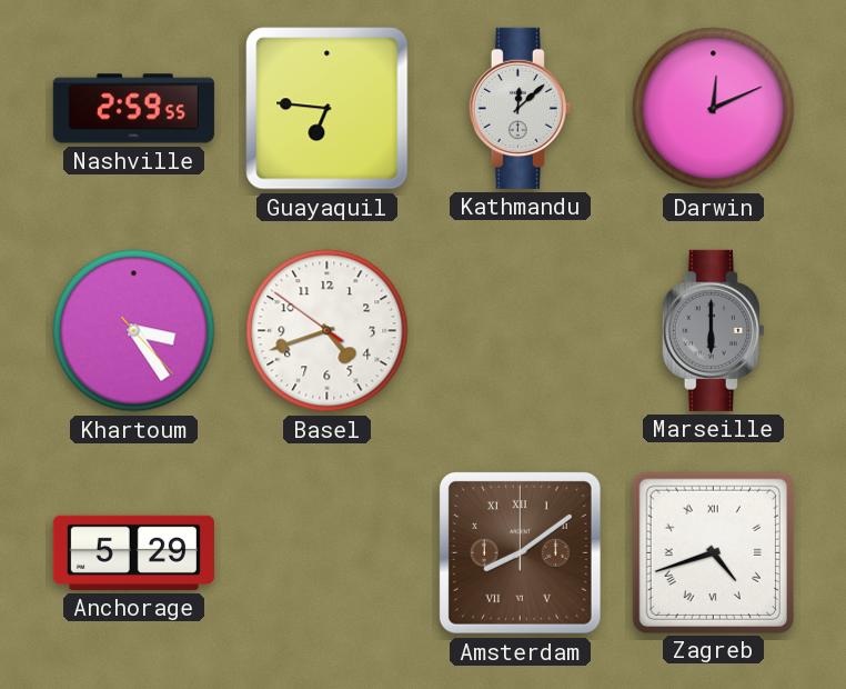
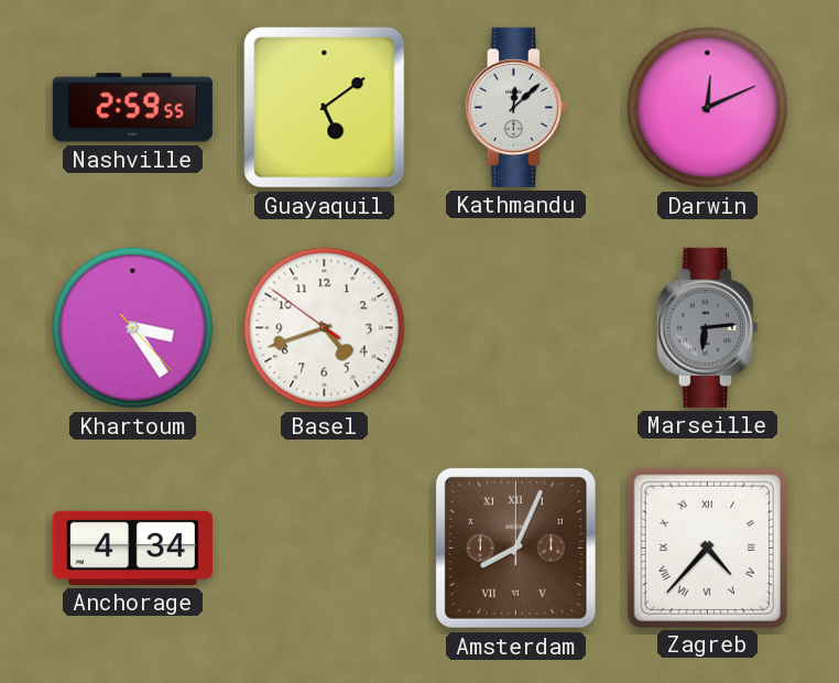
Guayaquil: 6:46 -> 5:09
Marseille: 6:00 -> 6:14
Anchorage: 5:29 -> 4:34
Amsterdam: 8:09 -> 8:04
Zagreb: 4:42 -> 4:37
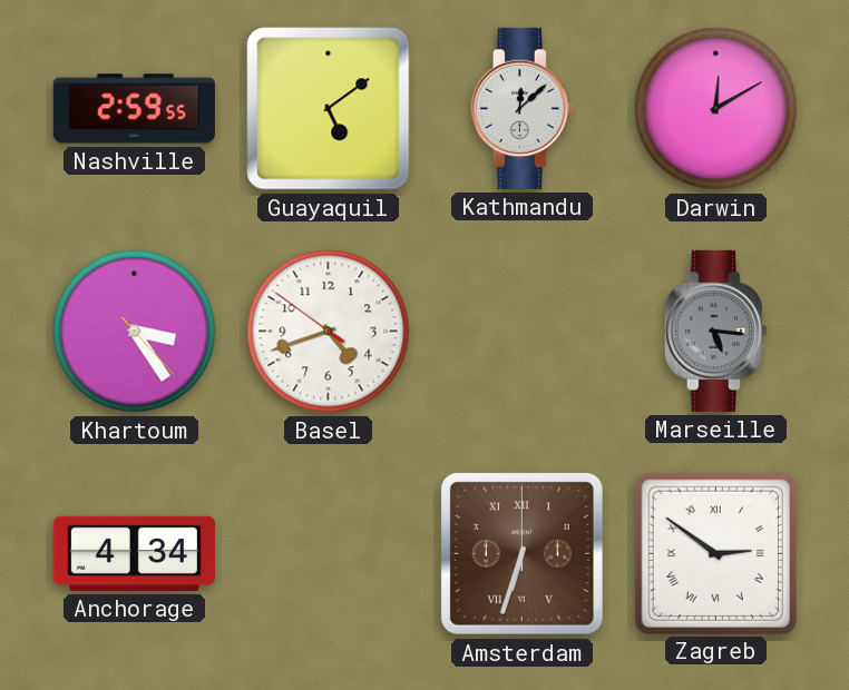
Darwin: 12:11 -> 12:10
Marseille: 6:14 -> 5:16
Amsterdam: 8:04 -> 6:33
Zagreb: 4:37 -> 2:51
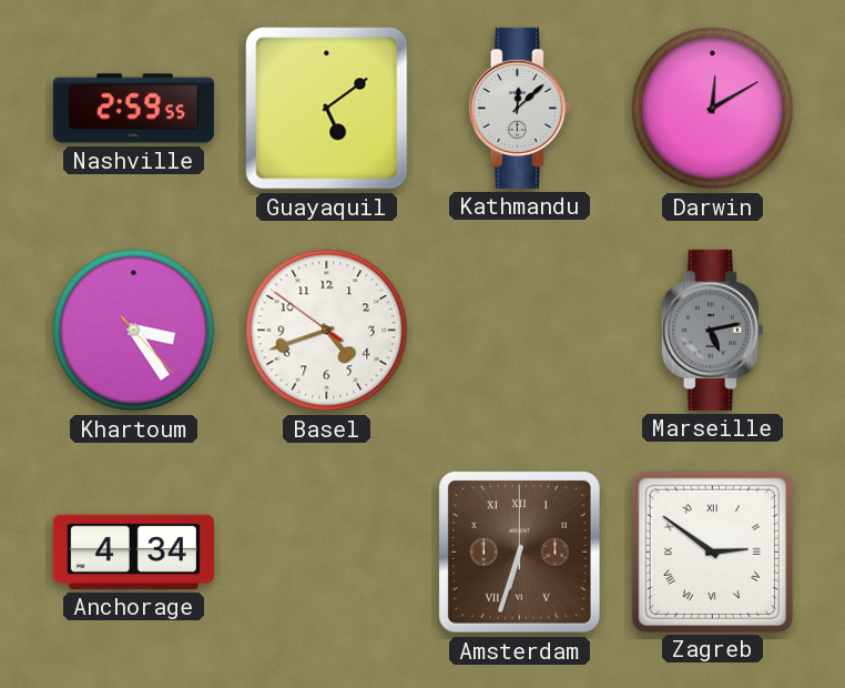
Marseille: 5:16 -> 5:13
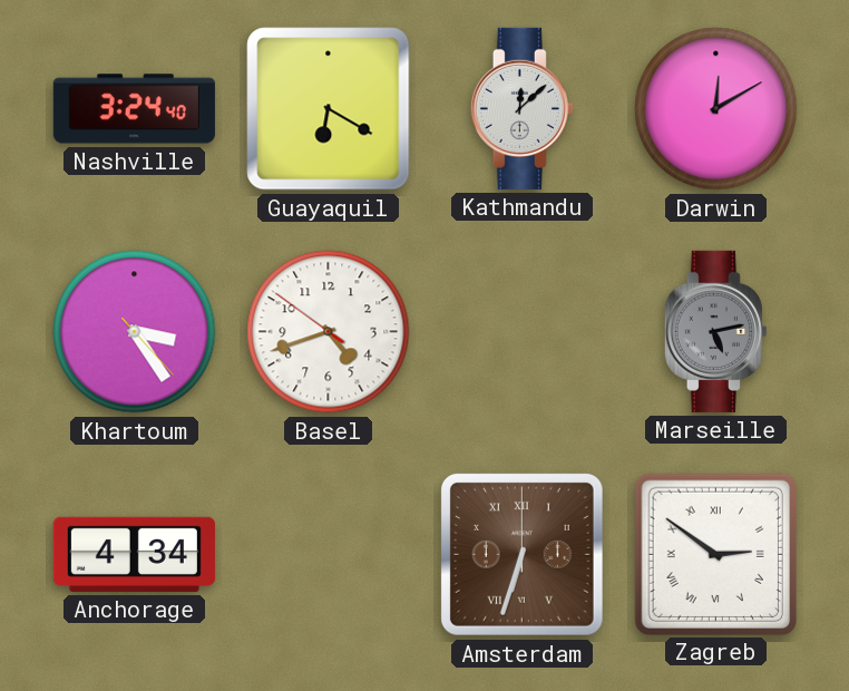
Nashville: 2:59 -> 3:24
Guayaquil: 5:09 -> 6:20
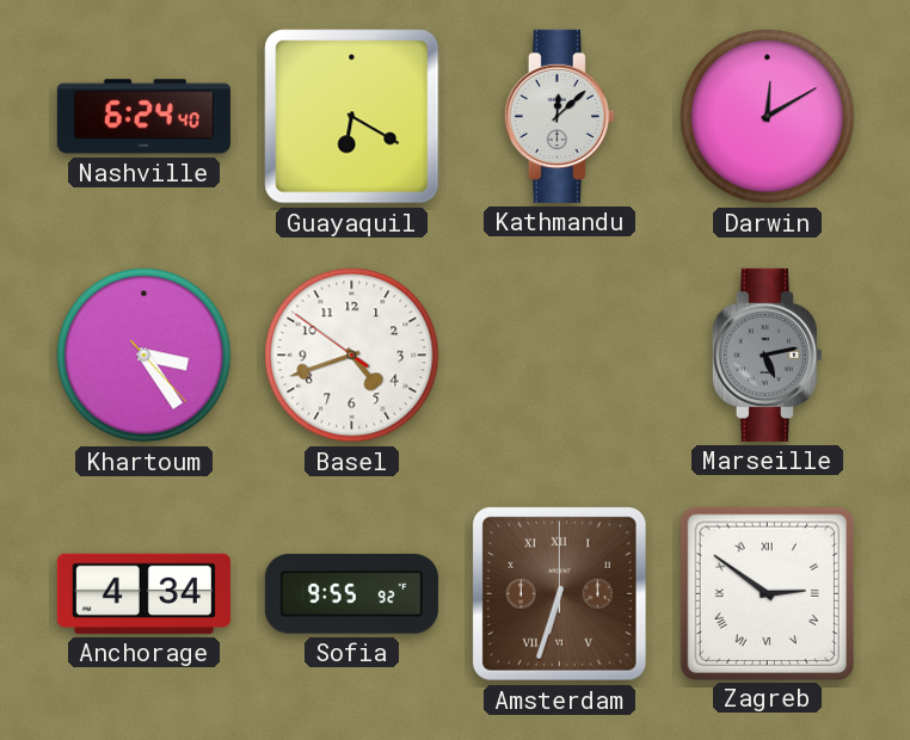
Nashville: 3:24 -> 6:24
Sofia: none -> 9:55
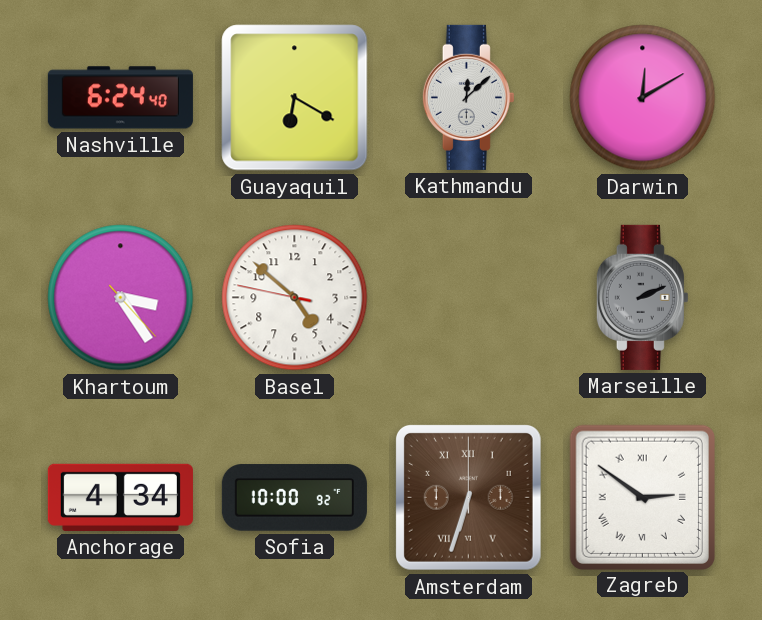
Basel: 4:41 -> 4:51
Marseille: 5:13 -> 2:11
Sofia: 9:55 -> 10:00
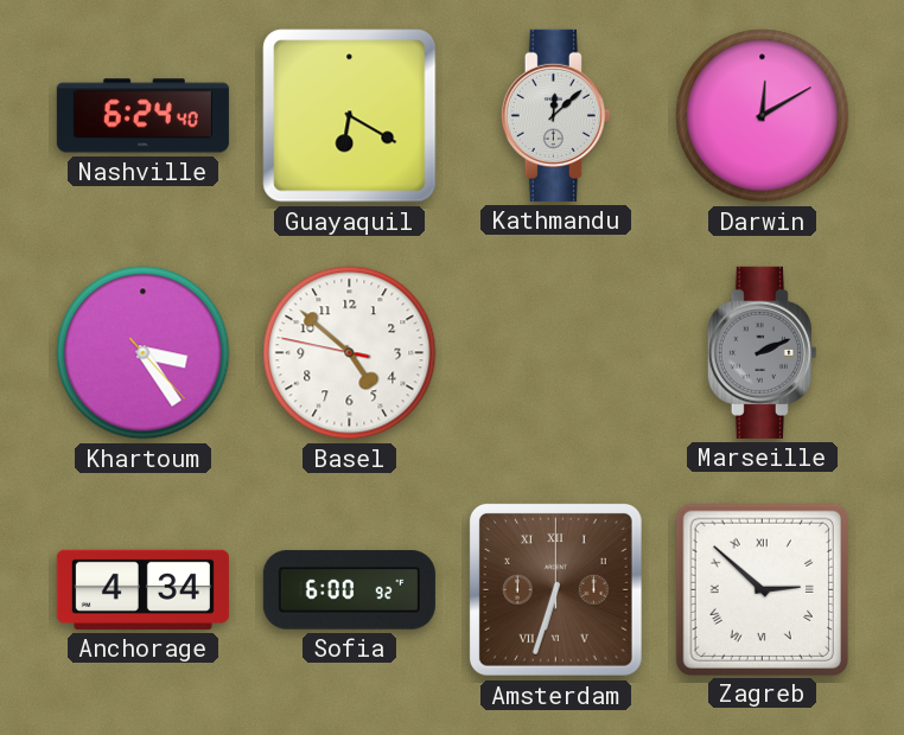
Sofia: 10:00 -> 6:00
Zagreb: 2:51 -> 2:52
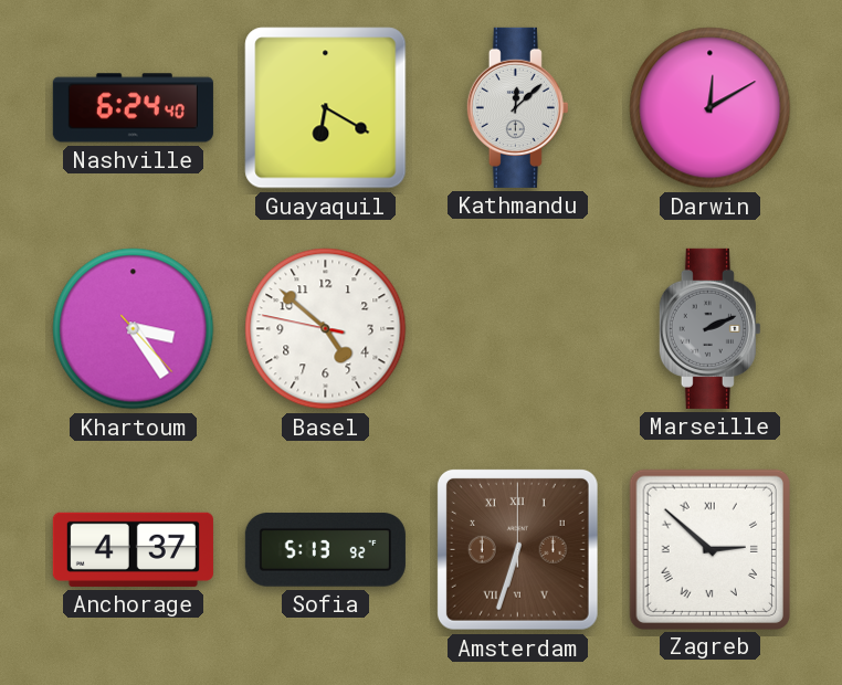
Anchorage: 4:34 -> 4:37
Sofia: 6:00 -> 5:13
